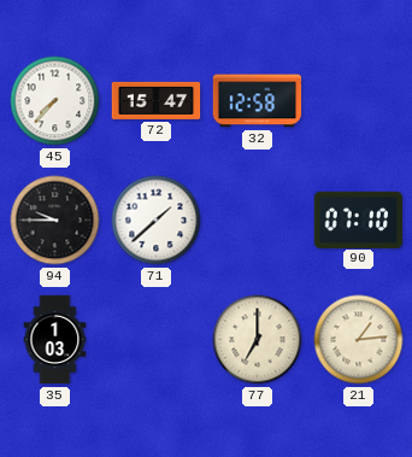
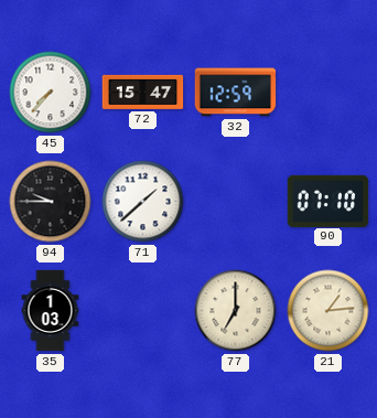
32: 12:58 -> 12:59
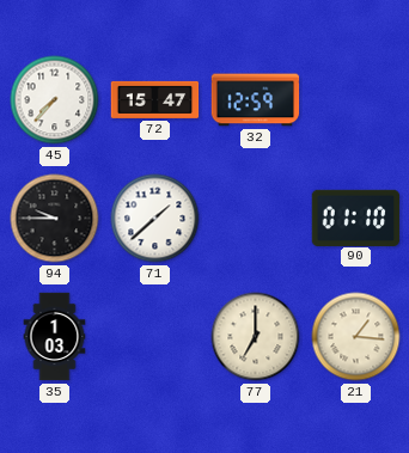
90: 07:10 -> 01:10
21: 1:14 -> 1:16
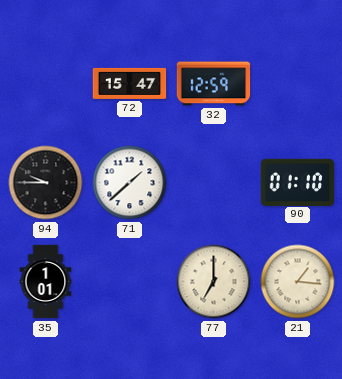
45: 7:37 -> none
35: 1:03 -> 1:01
